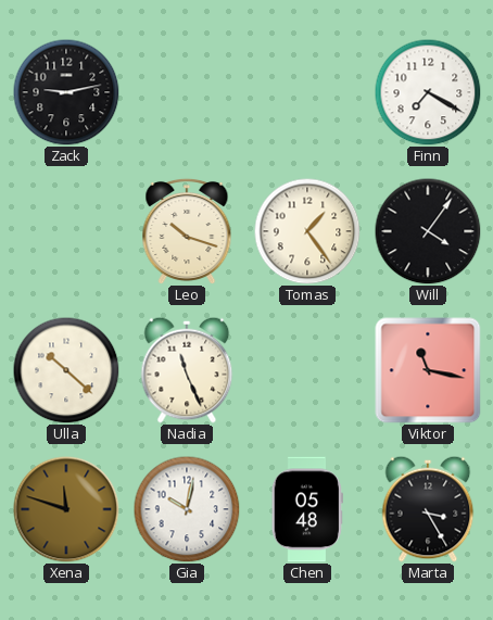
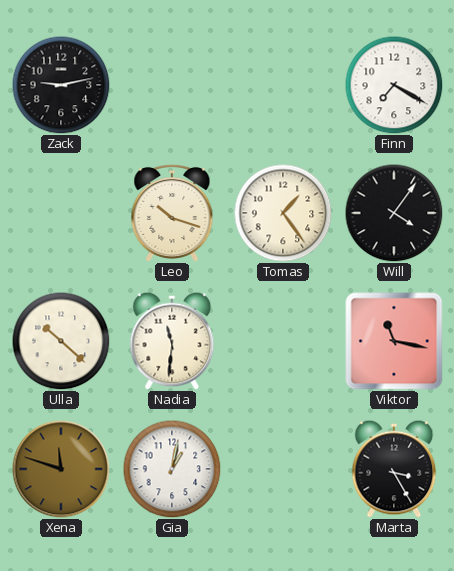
Nadia: 11:26 -> 11:31
Gia: 10:02 -> 1:02
Chen: 05:48 -> none
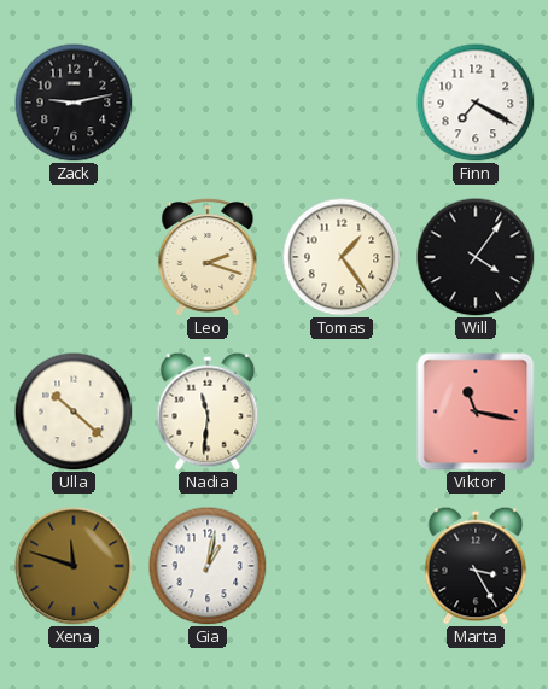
Leo: 10:18 -> 2:18
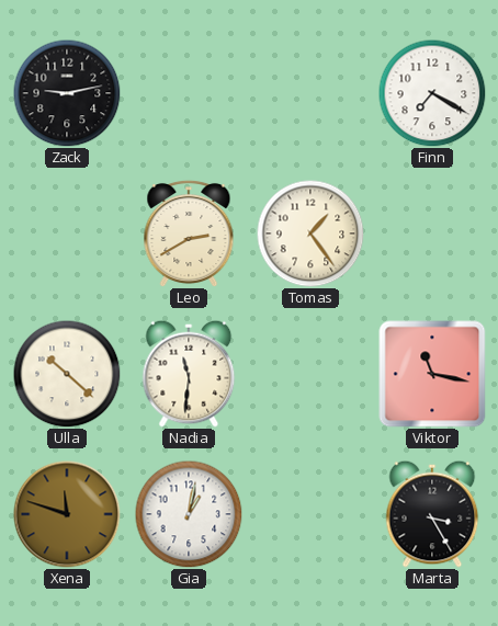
Leo: 2:18 -> 2:40
Will: 4:06 -> none
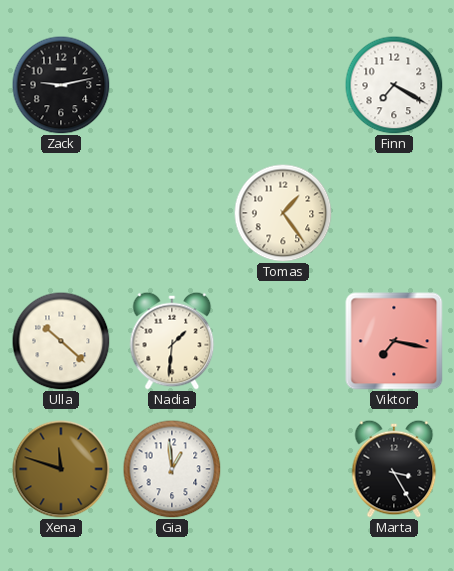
Leo: 2:40 -> none
Nadia: 11:31 -> 1:31
Viktor: 11:17 -> 7:17
Gia: 1:02 -> 12:59
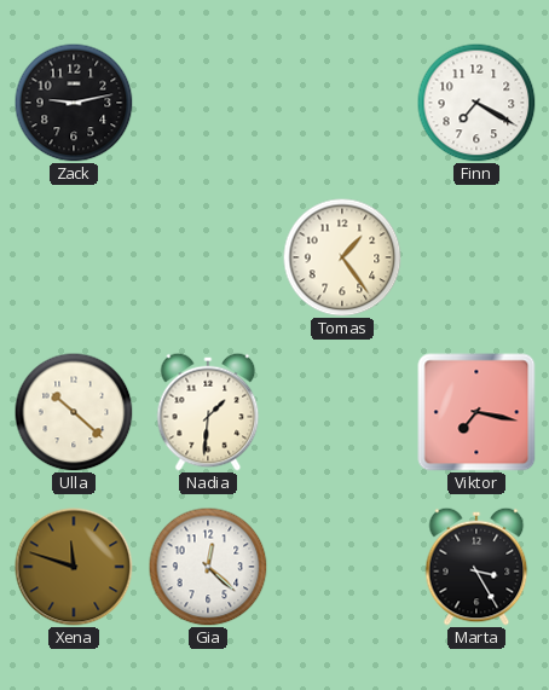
Gia: 12:59 -> 12:22
